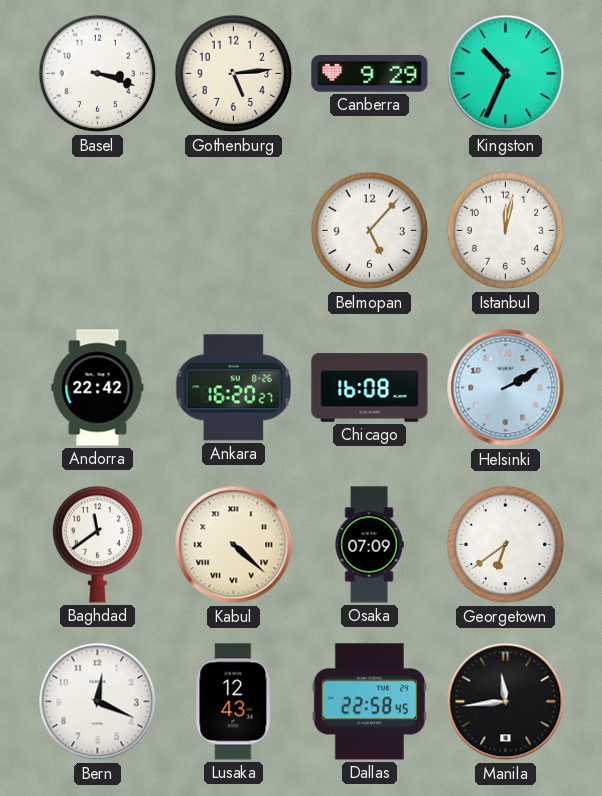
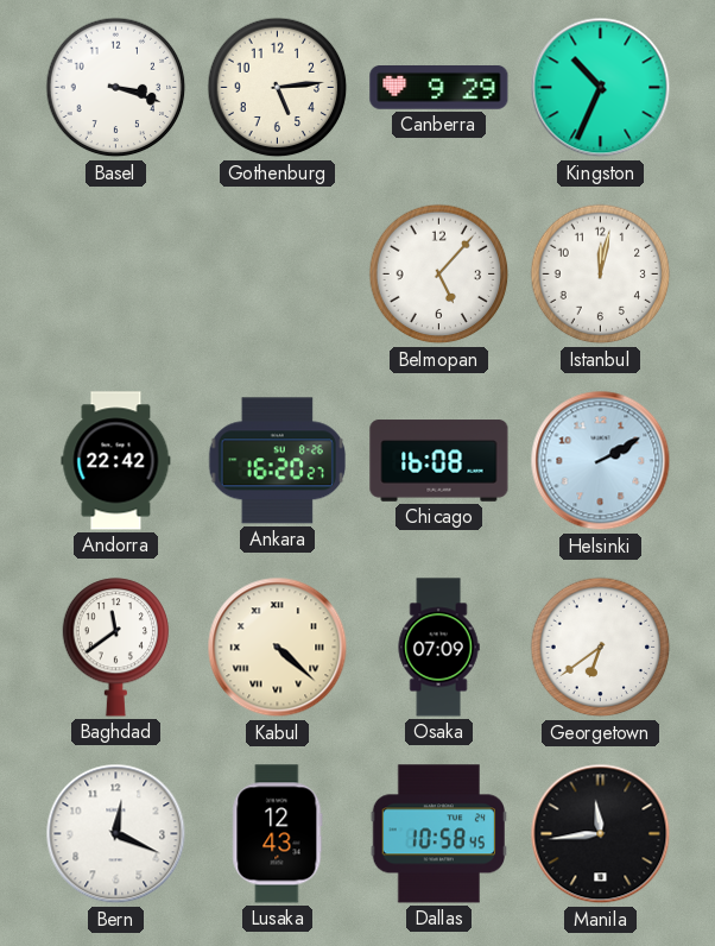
Dallas: 22:58 -> 10:58
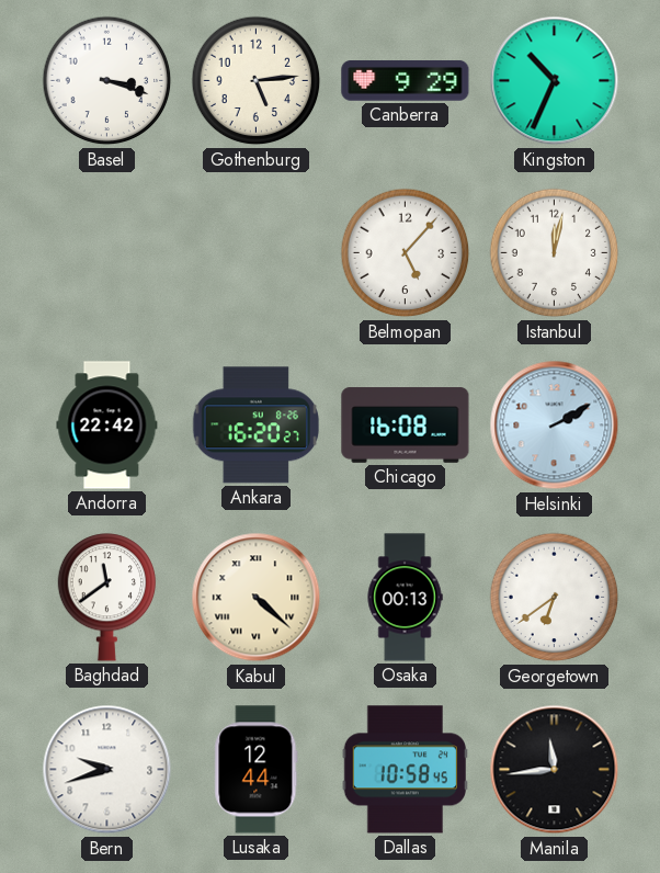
Osaka: 07:09 -> 00:13
Bern: 12:19 -> 9:42
Lusaka: 12:43 -> 12:44
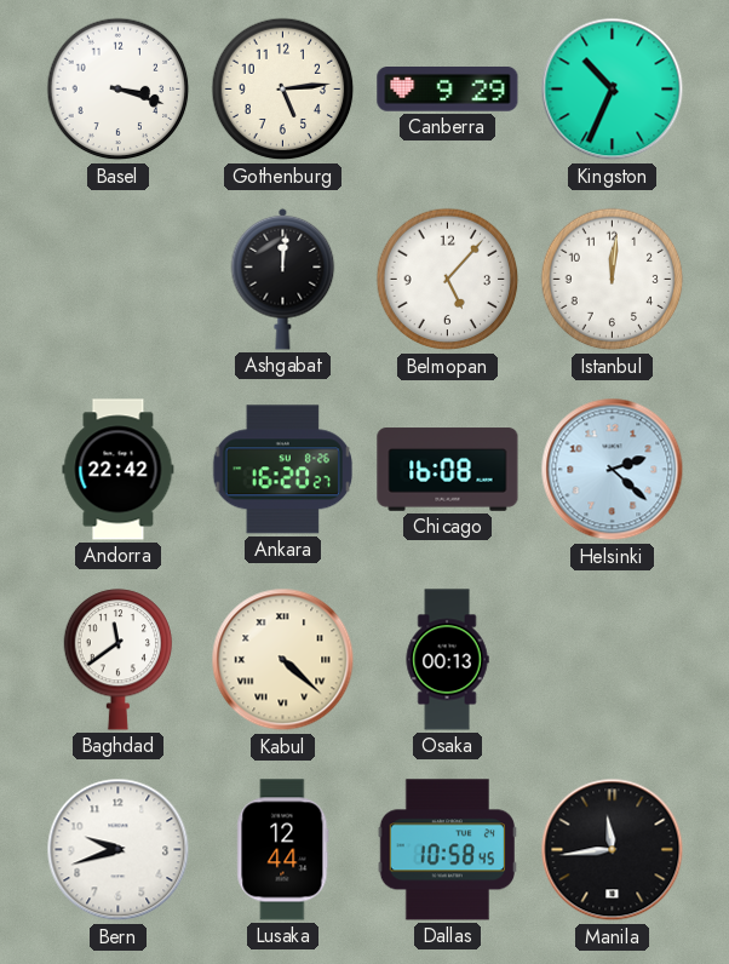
Ashgabat: none -> 12:01
Istanbul: 12:02 -> 12:01
Helsinki: 2:10 -> 2:22
Georgetown: 6:39 -> none
